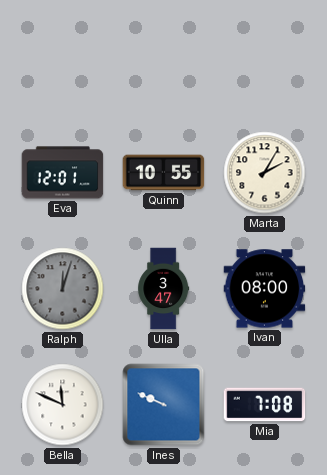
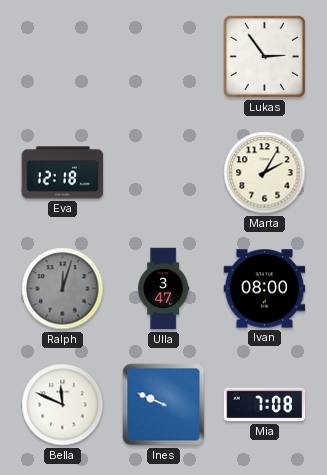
Lukas: none -> 2:54
Eva: 12:01 -> 12:18
Quinn: 10:55 -> none
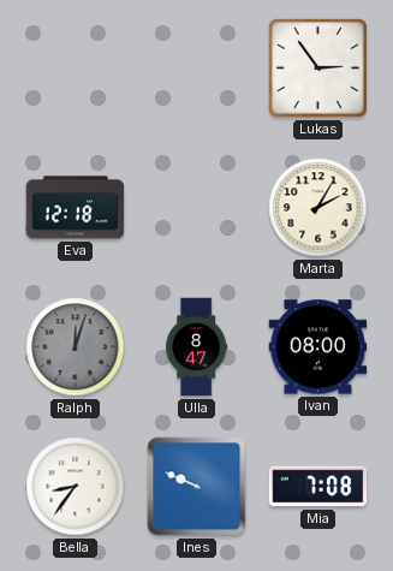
Ulla: 3:47 -> 8:47
Bella: 11:49 -> 8:36
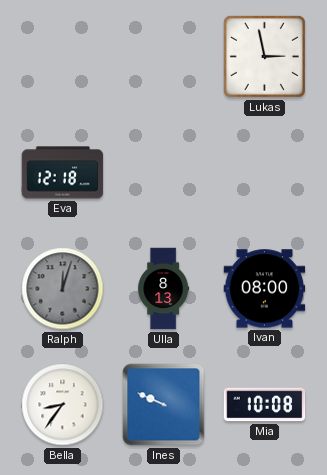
Lukas: 2:54 -> 2:58
Marta: 2:05 -> none
Ulla: 8:47 -> 8:13
Mia: 7:08 -> 10:08
